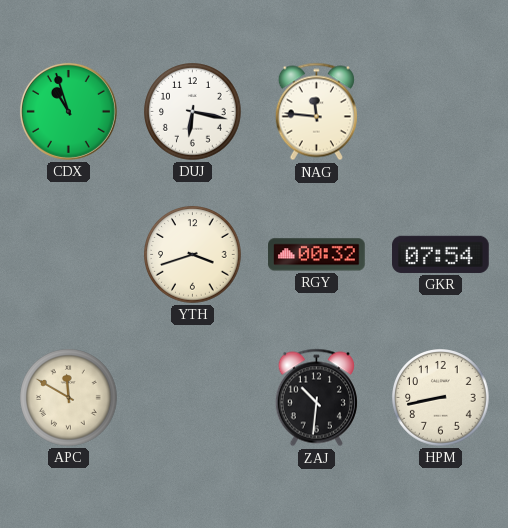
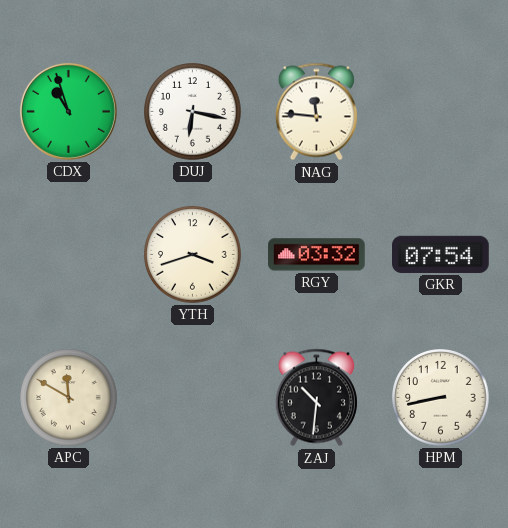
RGY: 00:32 -> 03:32
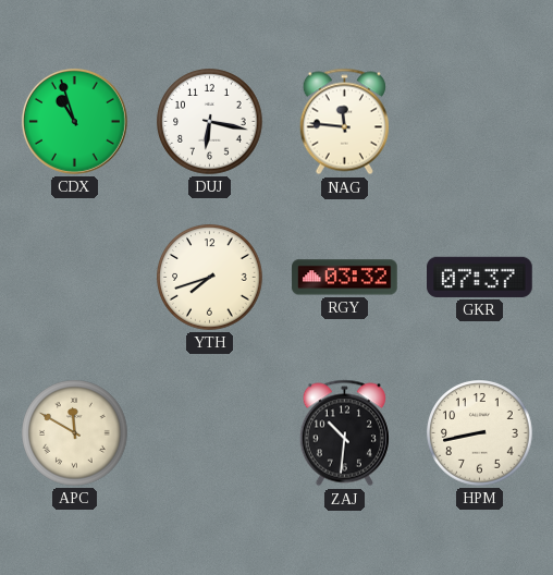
YTH: 3:42 -> 7:42
GKR: 07:54 -> 07:37
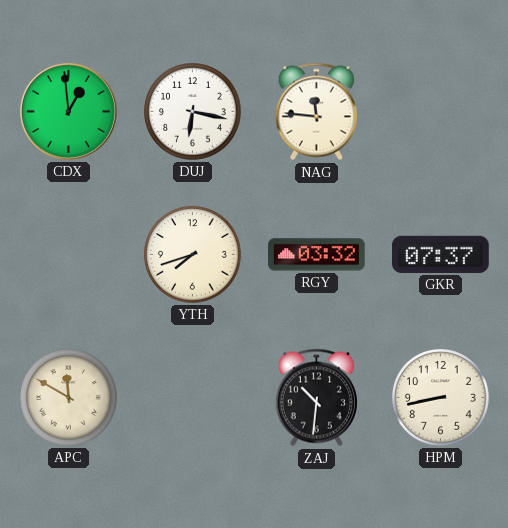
CDX: 10:57 -> 12:59
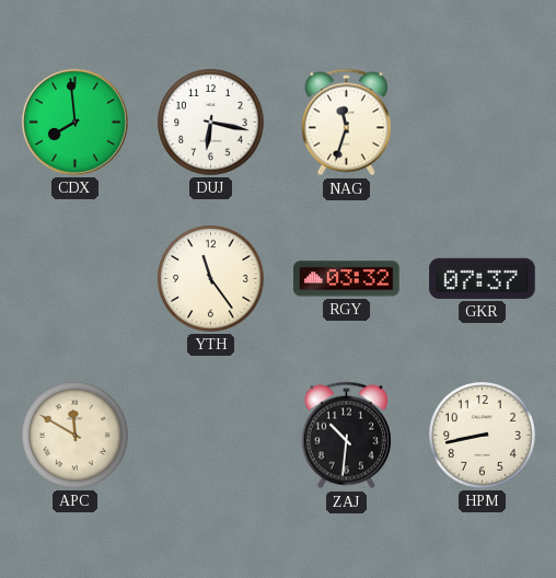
CDX: 12:59 -> 7:59
NAG: 11:46 -> 11:33
YTH: 7:42 -> 11:24
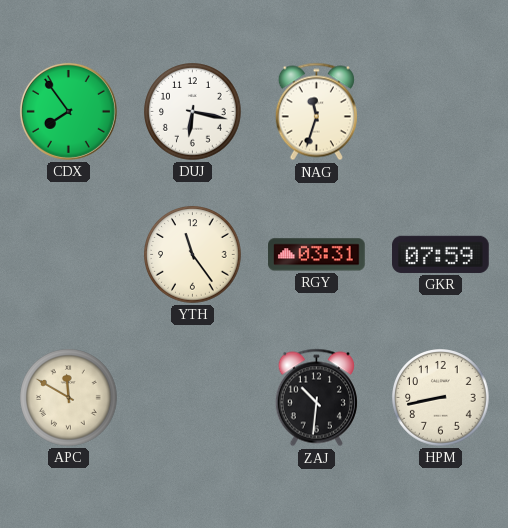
CDX: 7:59 -> 7:54
RGY: 03:32 -> 03:31
GKR: 07:37 -> 07:59
